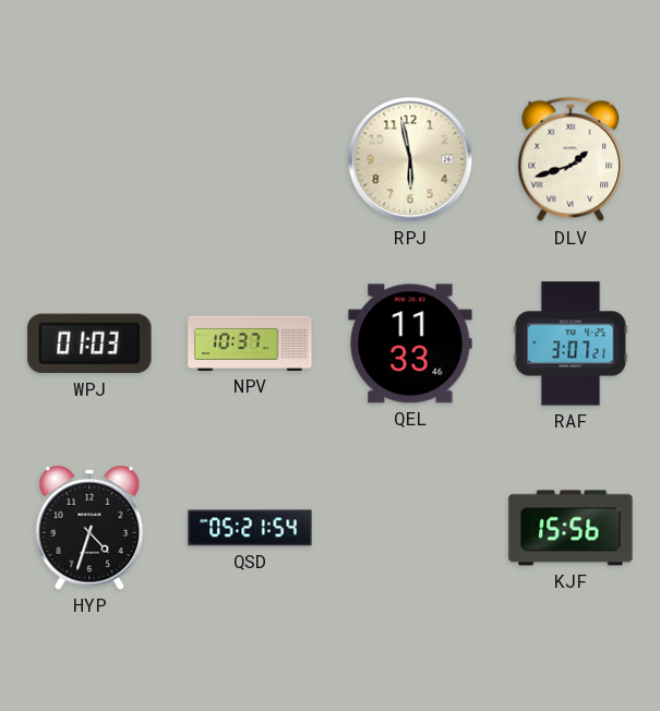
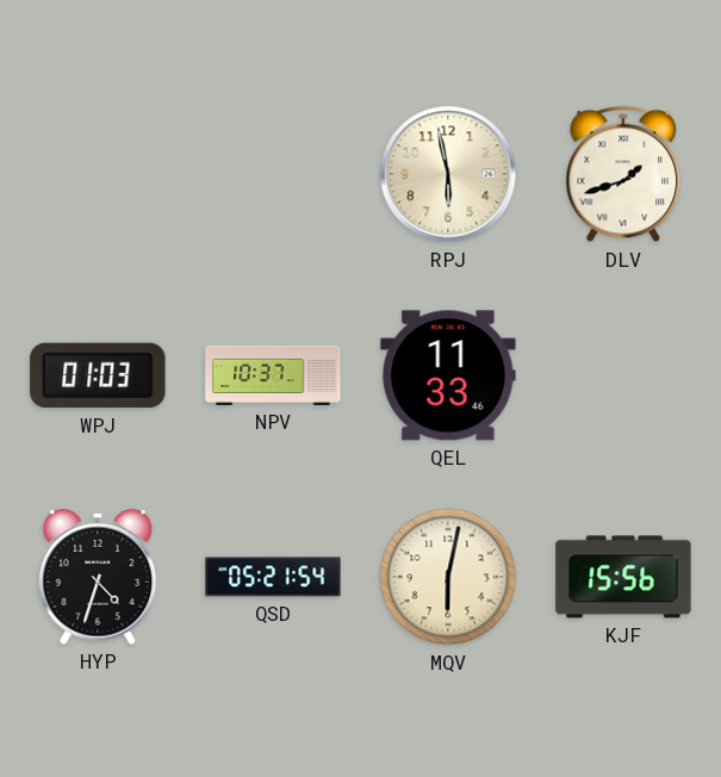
RAF: 3:07 -> none
MQV: none -> 6:02
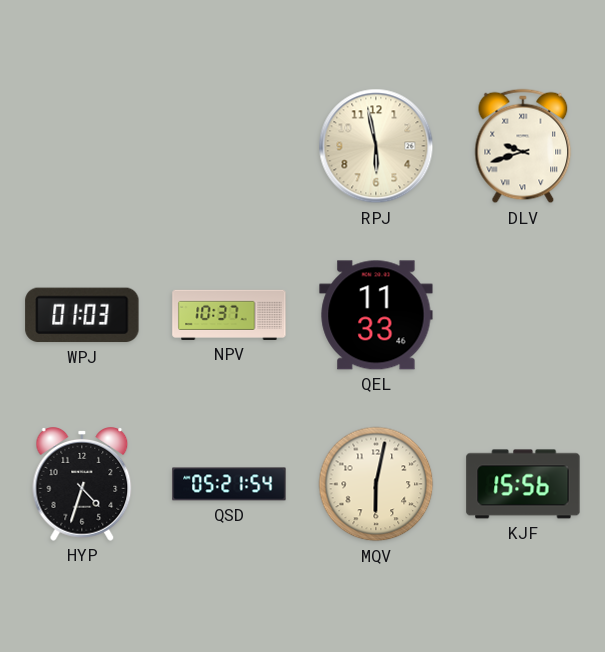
DLV: 1:42 -> 9:42
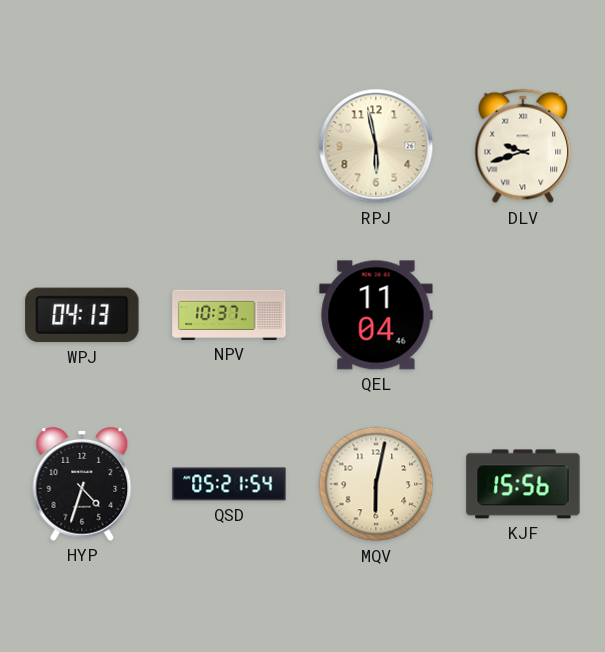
WPJ: 01:03 -> 04:13
QEL: 11:33 -> 11:04
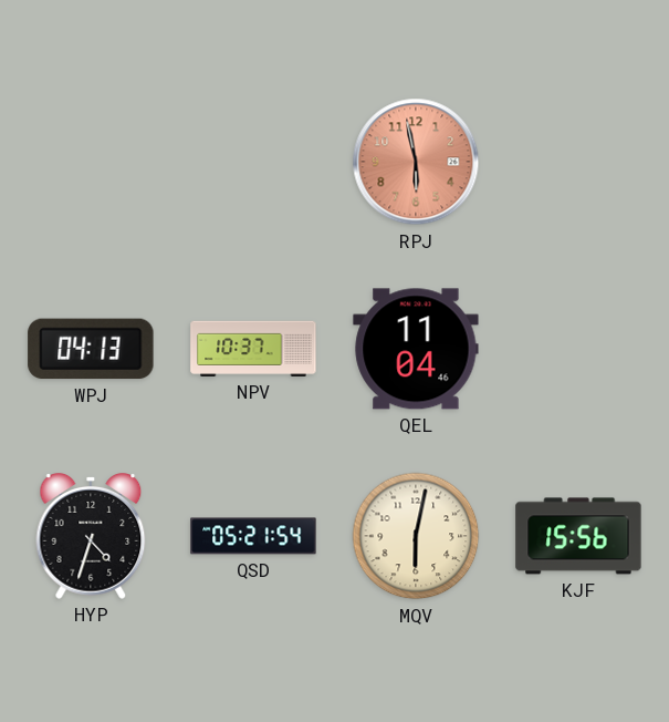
RPJ dial: cream -> salmon
DLV: 9:42 -> none
